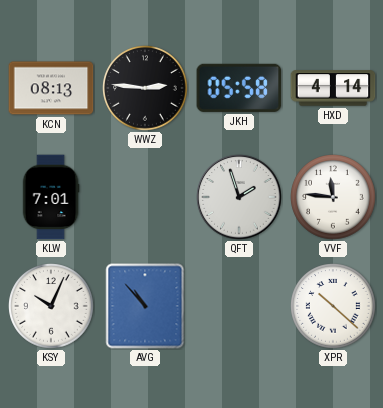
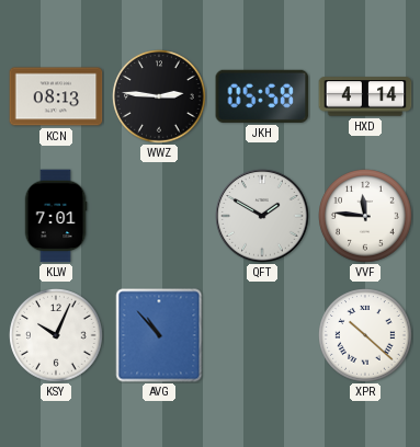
QFT: 1:57 -> 1:50
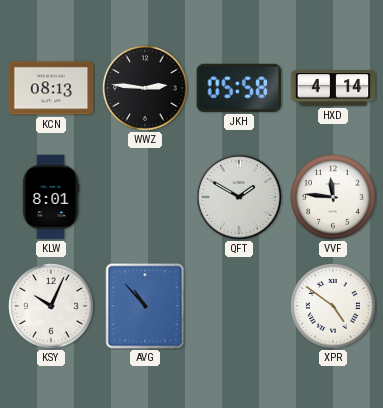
KLW: 7:01 -> 8:01
XPR: 10:22 -> 4:51
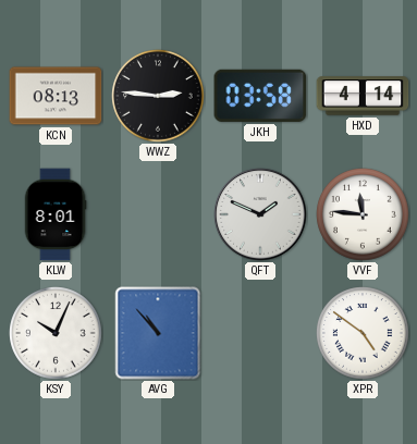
JKH: 05:58 -> 03:58
QFT: 1:50 -> 1:49
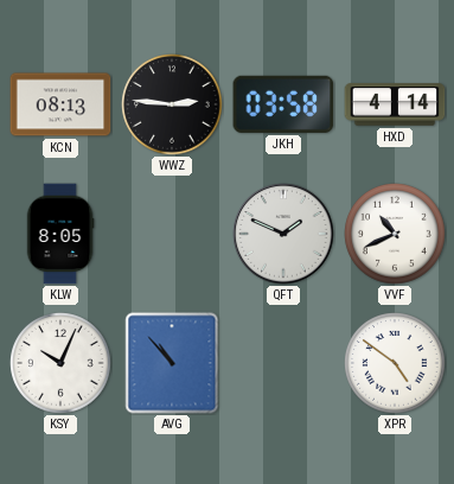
KLW: 8:01 -> 8:05
VVF: 11:46 -> 10:41
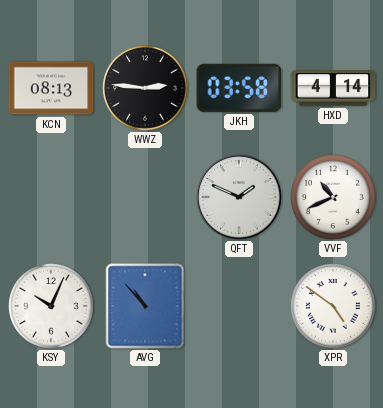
KLW: 8:05 -> none
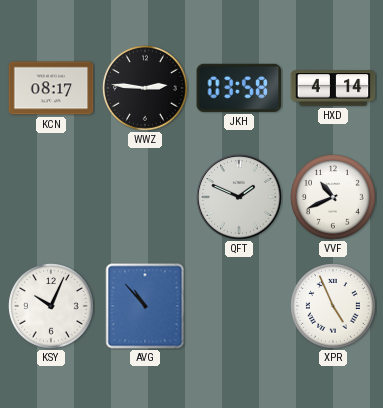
KCN: 08:13 -> 08:17
XPR: 4:51 -> 4:56
